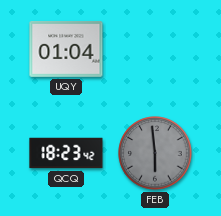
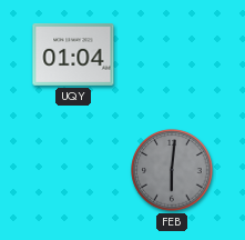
QCQ: 18:23 -> none
FEB: 5:59 -> 6:01
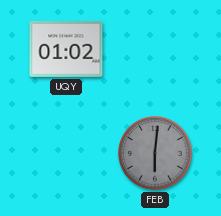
UQY: 01:04 -> 01:02
